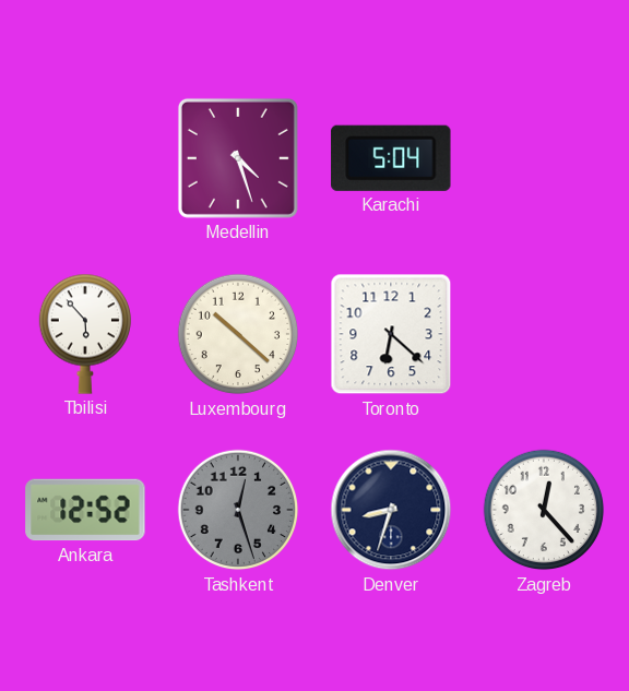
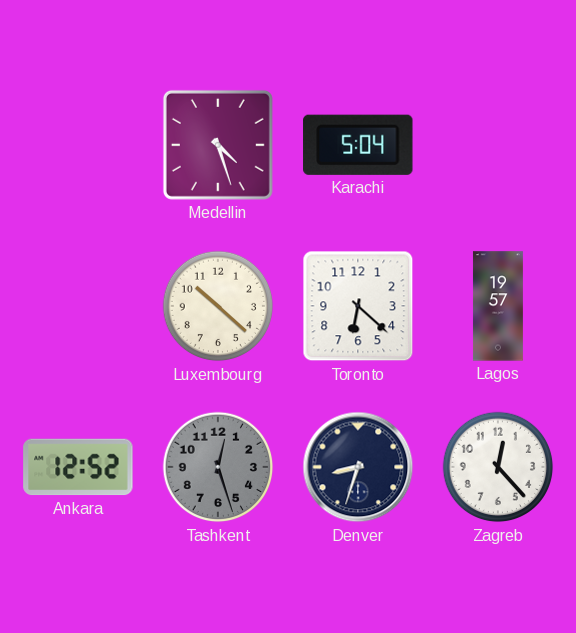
Tbilisi: 5:53 -> none
Lagos: none -> 19:57
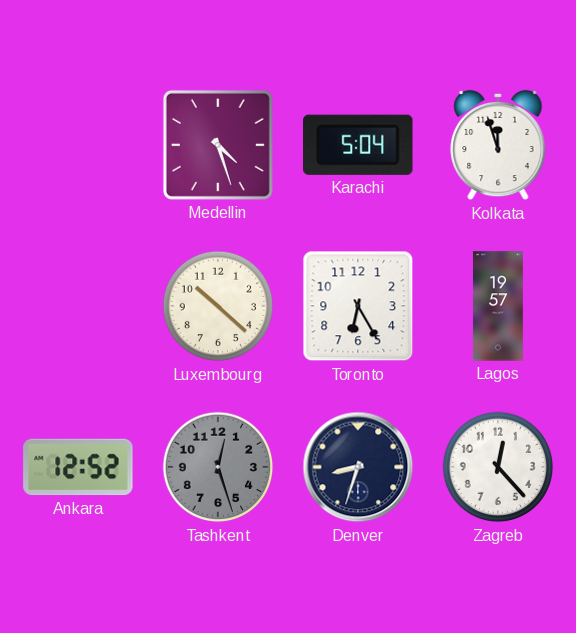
Kolkata: none -> 11:57
Toronto: 6:22 -> 6:25
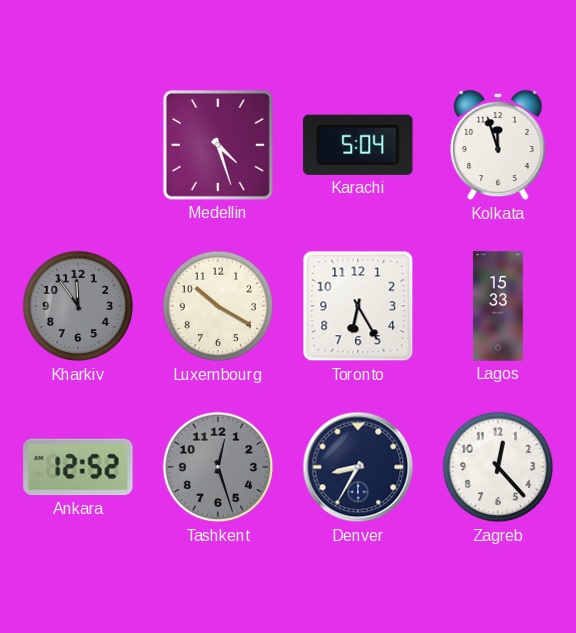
Kharkiv: none -> 11:54
Luxembourg: 10:22 -> 10:20
Lagos: 19:57 -> 15:33
Denver: 8:33 -> 8:35
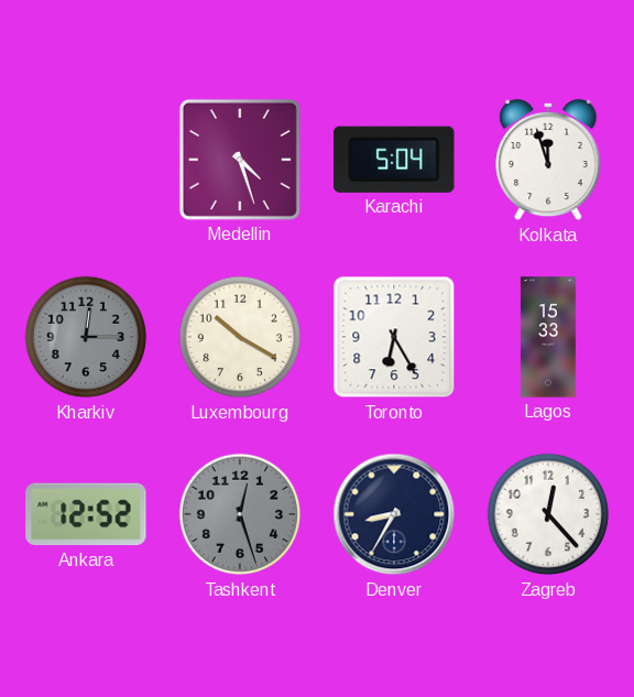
Kharkiv: 11:54 -> 12:15
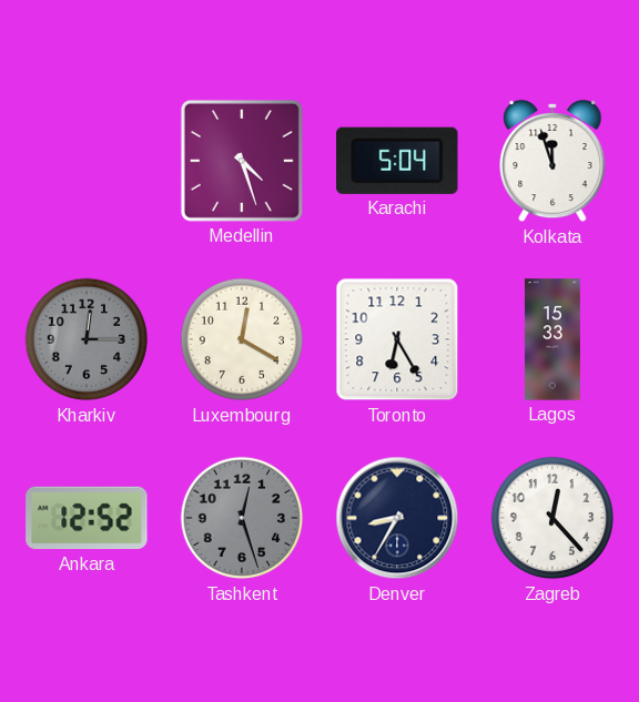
Luxembourg: 10:20 -> 12:20
